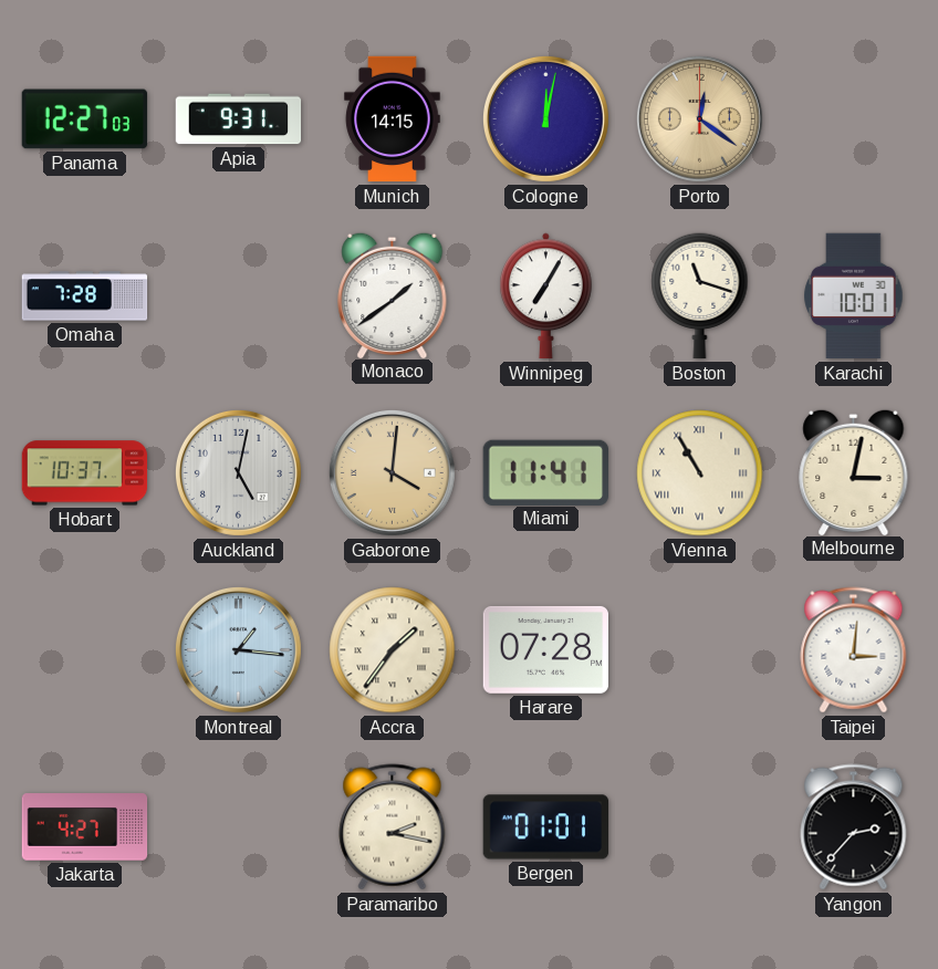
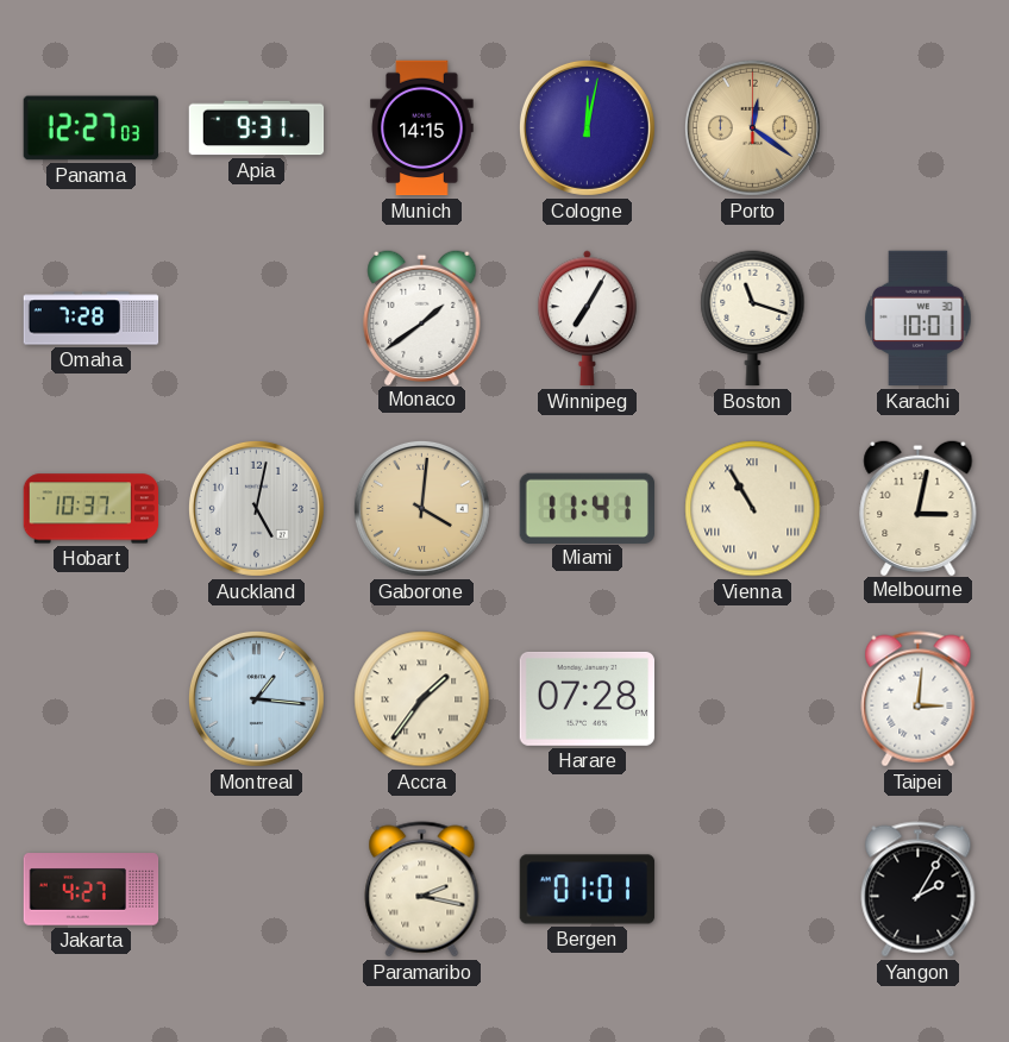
Yangon: 2:37 -> 2:05
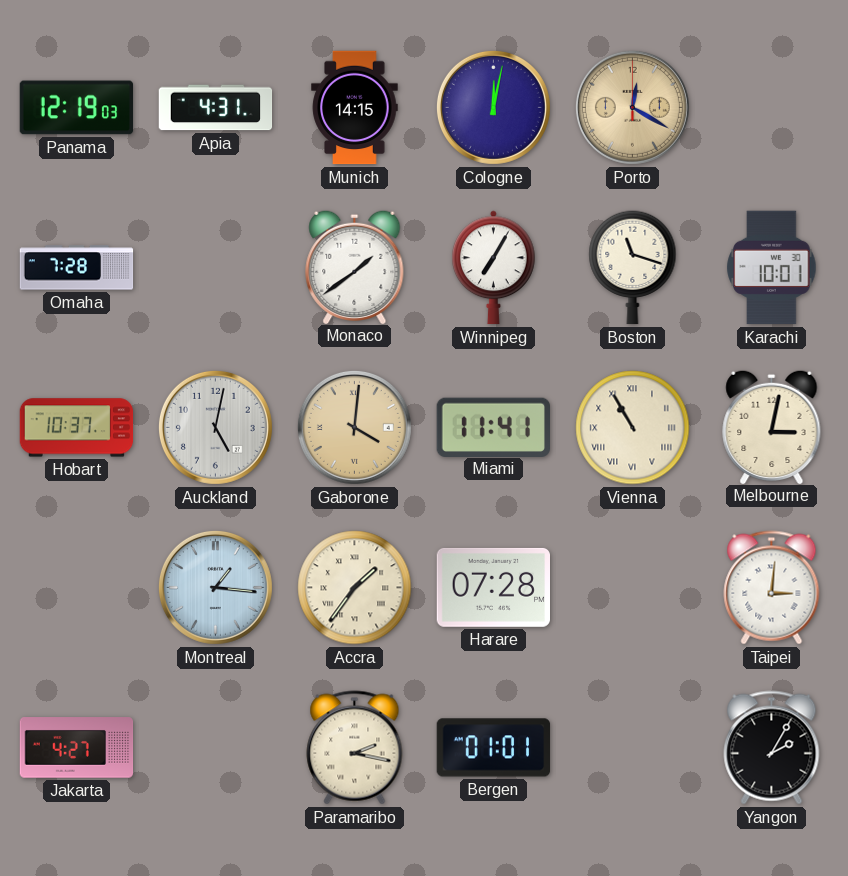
Panama: 12:27 -> 12:19
Apia: 9:31 -> 4:31
Porto: 12:21 -> 12:20
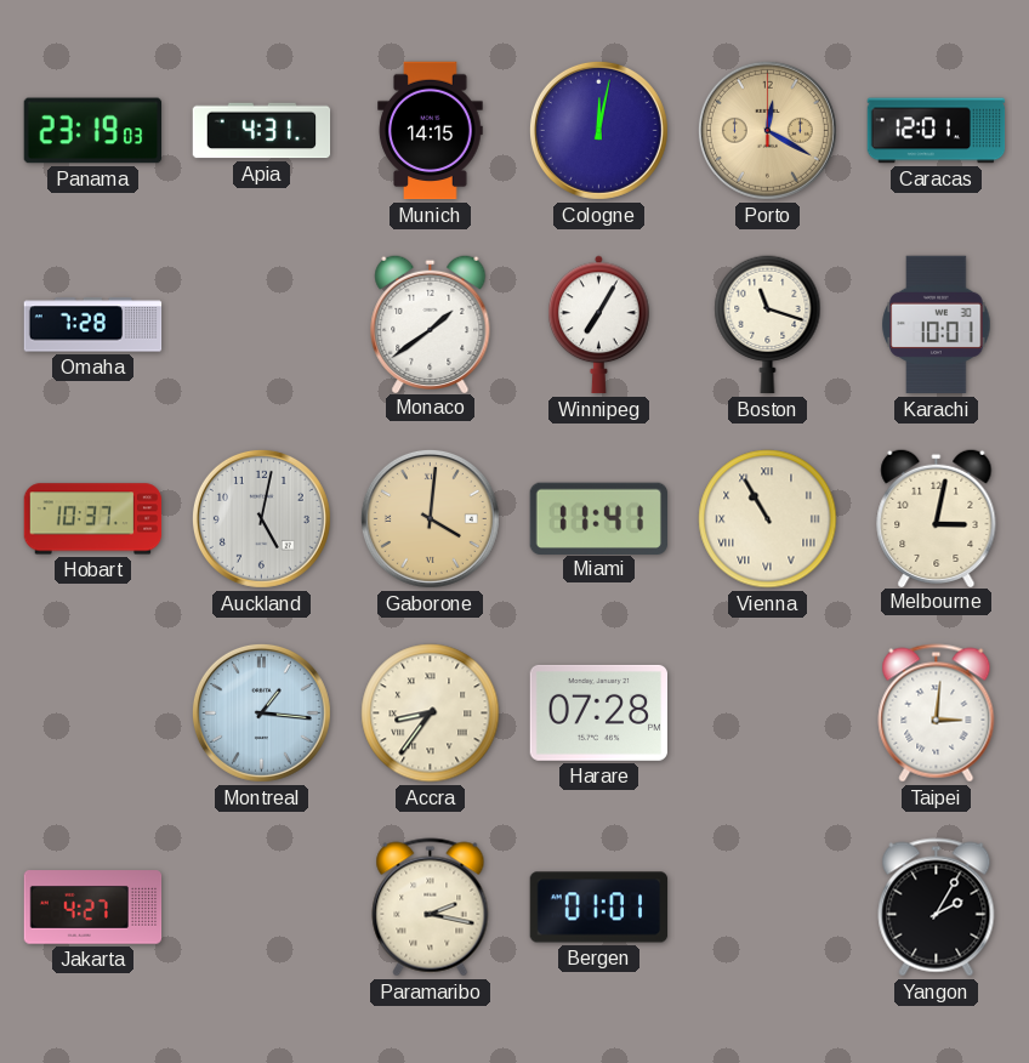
Panama: 12:19 -> 23:19
Caracas: none -> 12:01
Accra: 1:36 -> 8:36
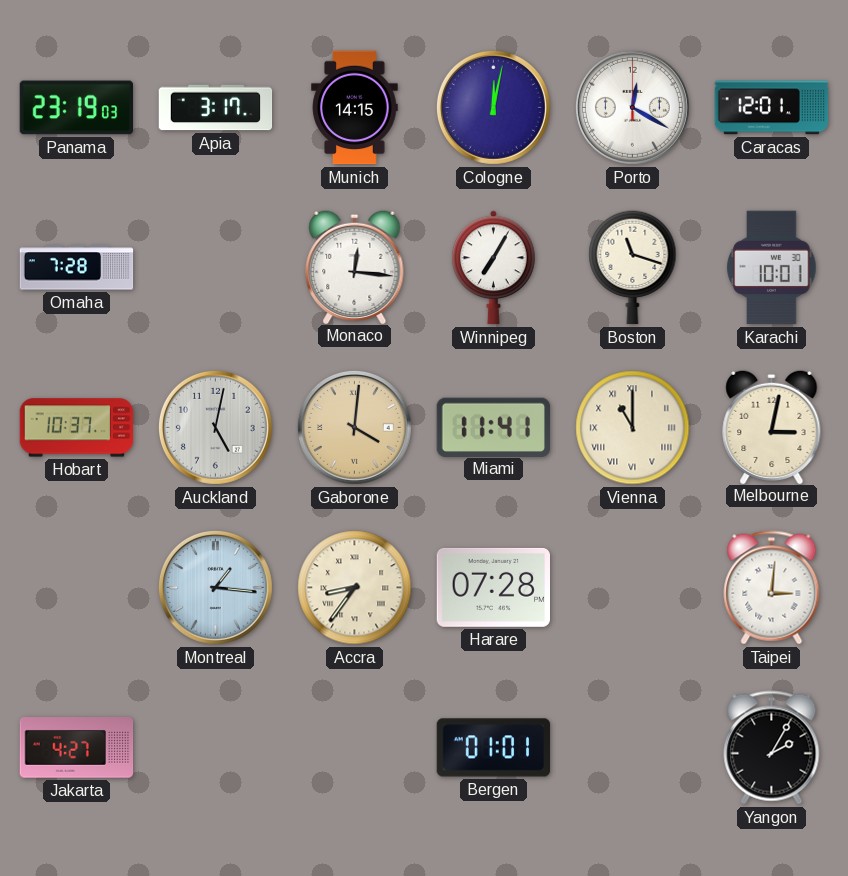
Apia: 4:31 -> 3:17
Porto dial: champagne -> white
Monaco: 1:39 -> 12:16
Vienna: 10:55 -> 11:00
Paramaribo: 2:17 -> none
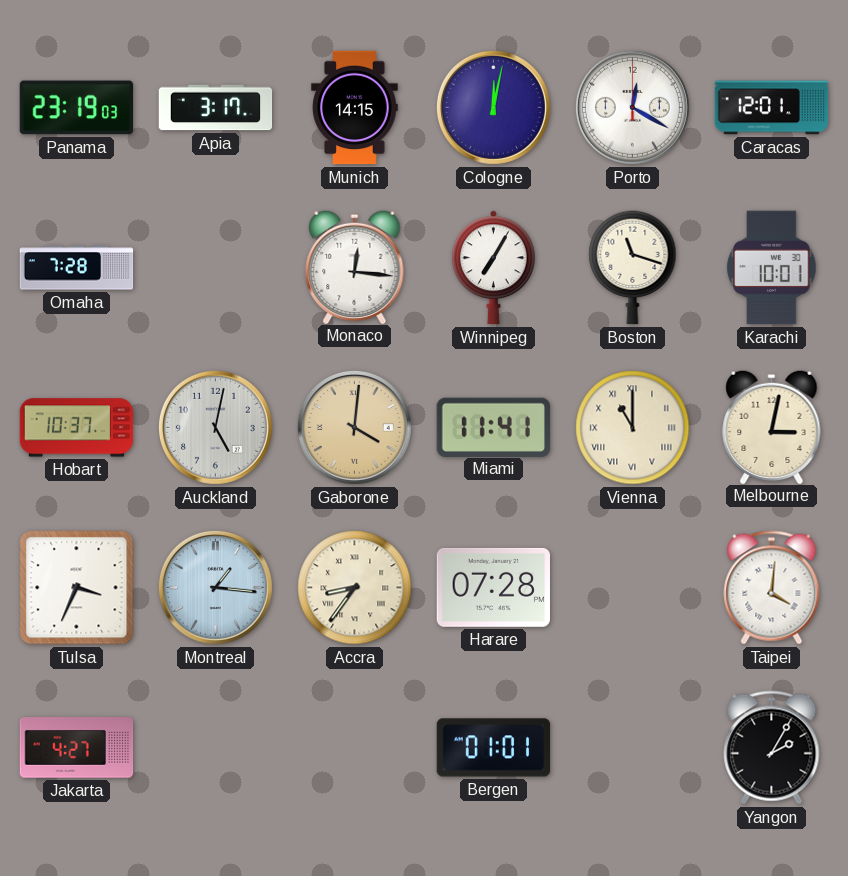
Tulsa: none -> 3:34
Taipei: 3:01 -> 4:01
